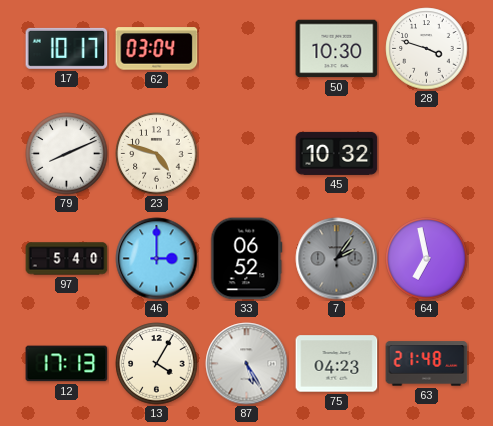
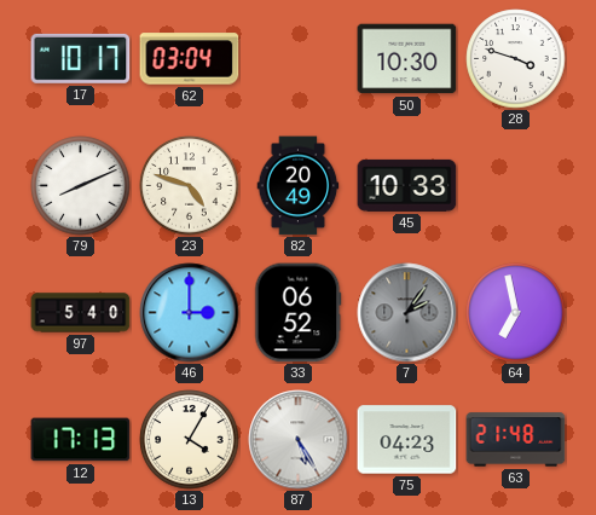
82: none -> 20:49
45: 10:32 -> 10:33
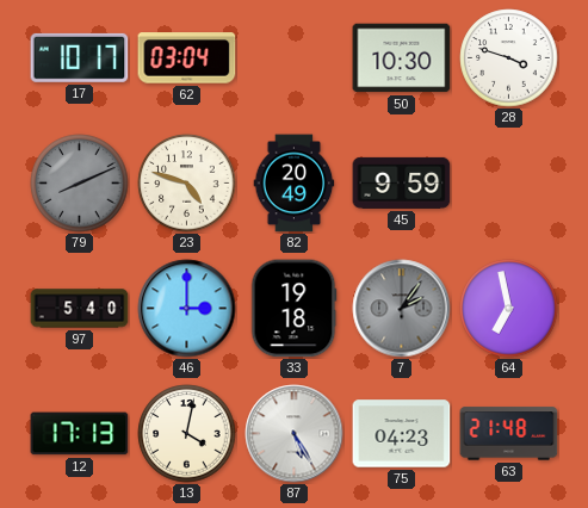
79 dial: white -> grey
45: 10:33 -> 9:59
33: 06:52 -> 19:18
13: 4:05 -> 4:02
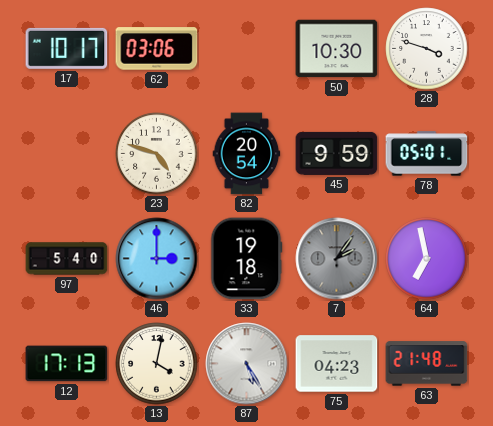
62: 03:04 -> 03:06
79: 8:11 -> none
82: 20:49 -> 20:54
78: none -> 05:01
